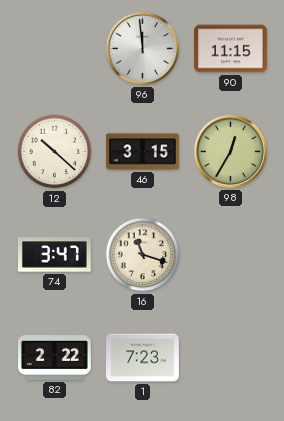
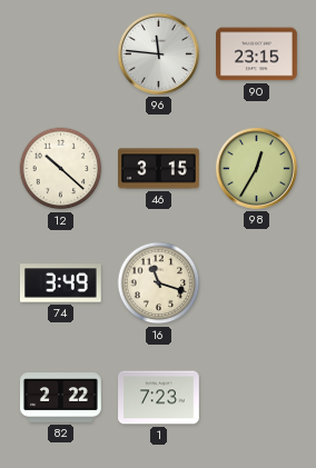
96: 11:59 -> 11:46
90: 11:15 -> 23:15
74: 3:47 -> 3:49
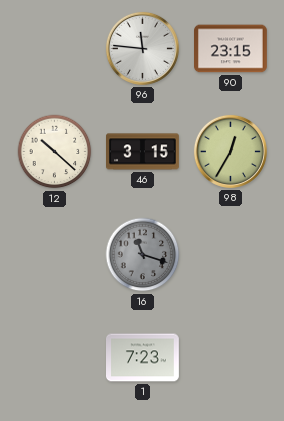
74: 3:49 -> none
16 dial: cream -> grey
82: 2:22 -> none
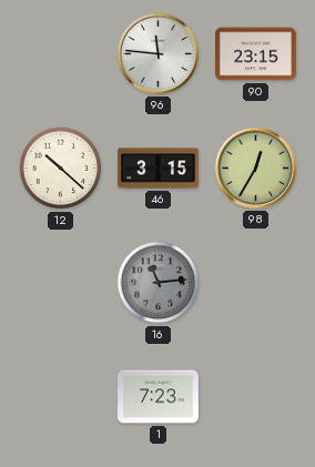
16: 11:18 -> 11:14
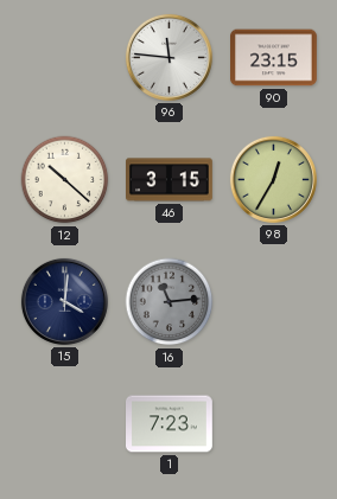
15: none -> 4:01
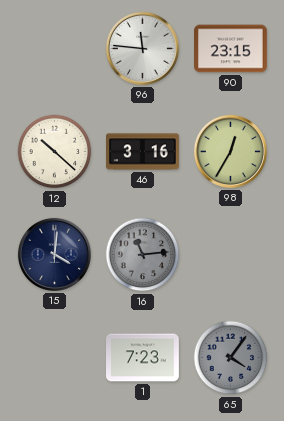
46: 3:15 -> 3:16
65: none -> 4:06
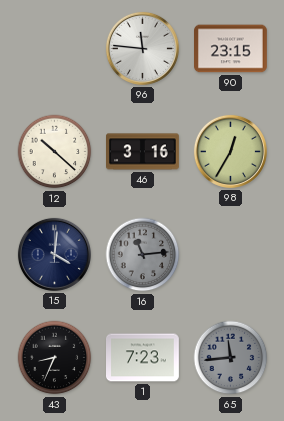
43: none -> 8:34
65: 4:06 -> 11:44
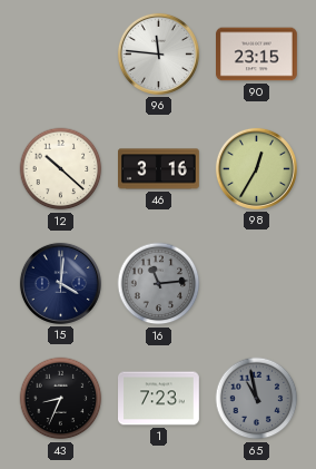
65: 11:44 -> 10:58
